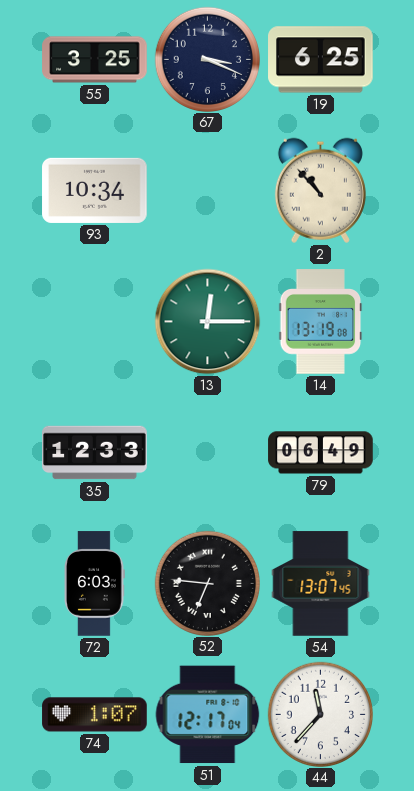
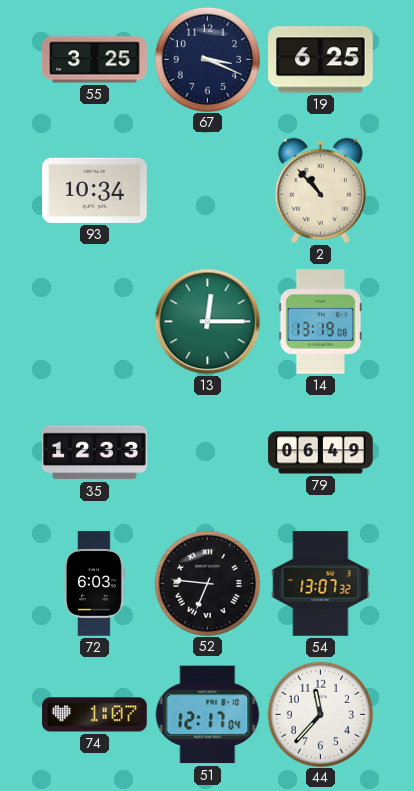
54: 13:07:45 -> 13:07:32
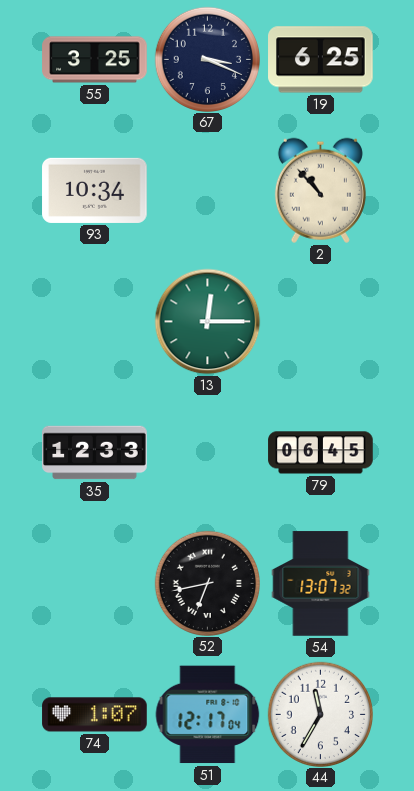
14: 13:19 -> none
79: 06:49 -> 06:45
72: 6:03 -> none
52: 6:46 -> 6:43
44: 11:37 -> 11:35
